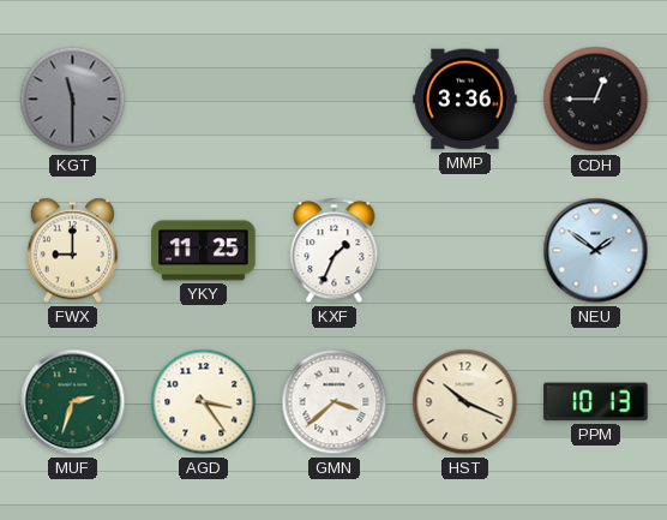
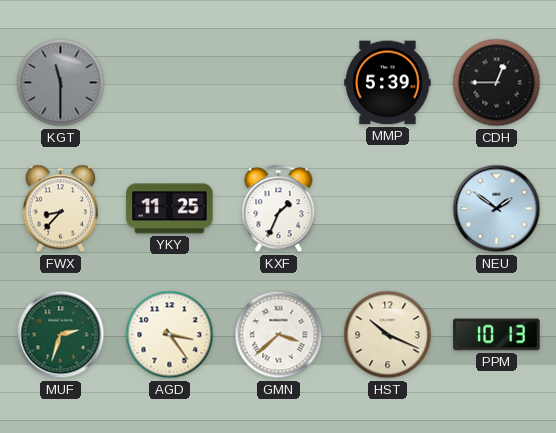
MMP: 3:36 -> 5:39
FWX: 9:00 -> 8:37
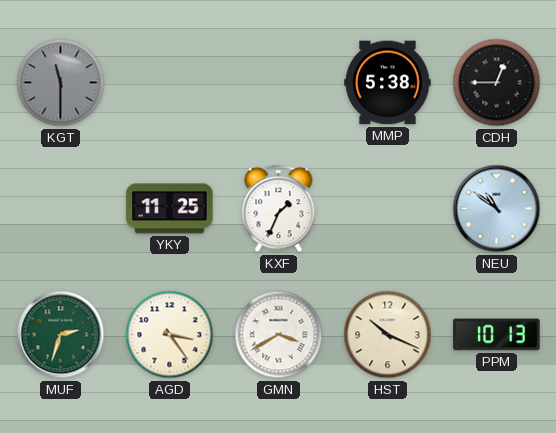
MMP: 5:39 -> 5:38
FWX: 8:37 -> none
NEU: 1:51 -> 10:51
GMN: 3:38 -> 3:40
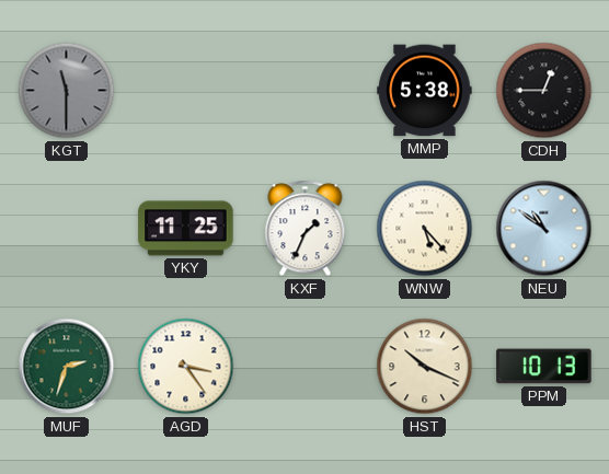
WNW: none -> 5:23
GMN: 3:40 -> none
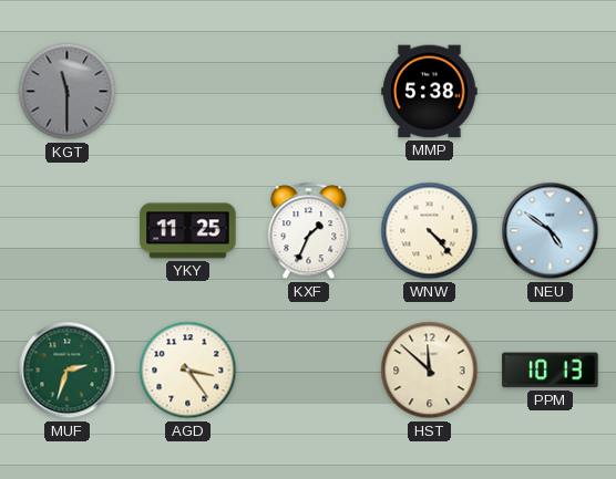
CDH: 12:45 -> none
WNW: 5:23 -> 4:23
NEU: 10:51 -> 4:51
HST: 10:19 -> 11:52
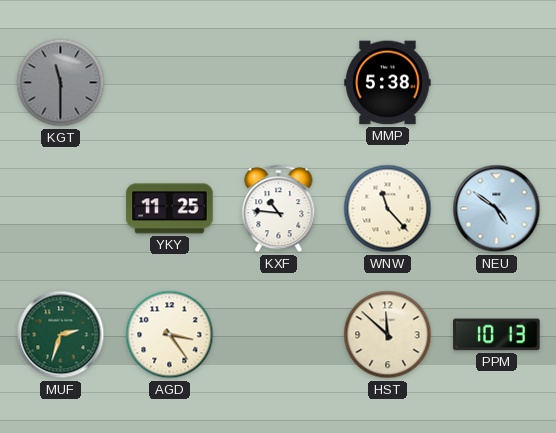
KXF: 1:34 -> 10:46
WNW: 4:23 -> 11:23
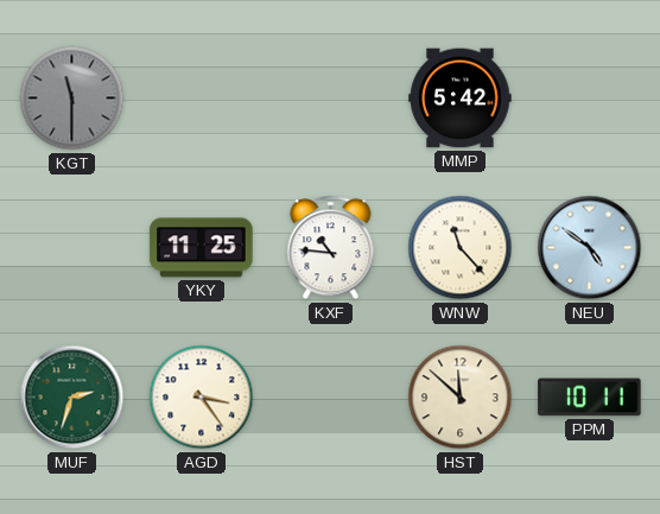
MMP: 5:38 -> 5:42
PPM: 10:13 -> 10:11
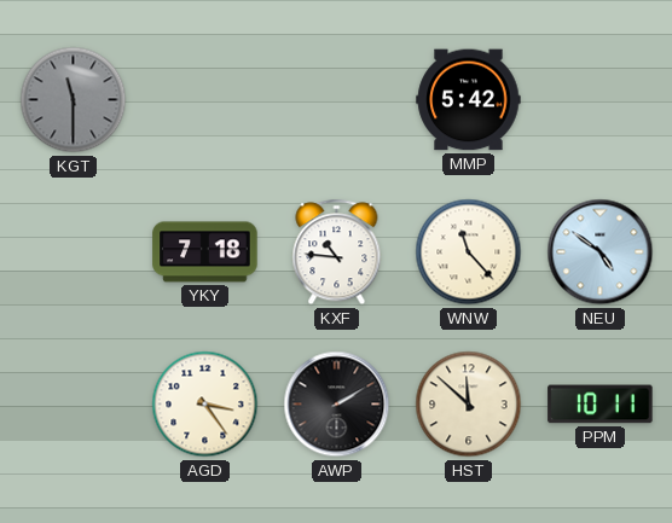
YKY: 11:25 -> 7:18
MUF: 2:33 -> none
AWP: none -> 2:10
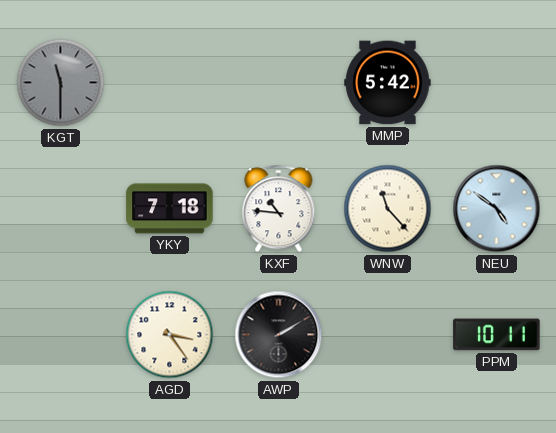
HST: 11:52 -> none
